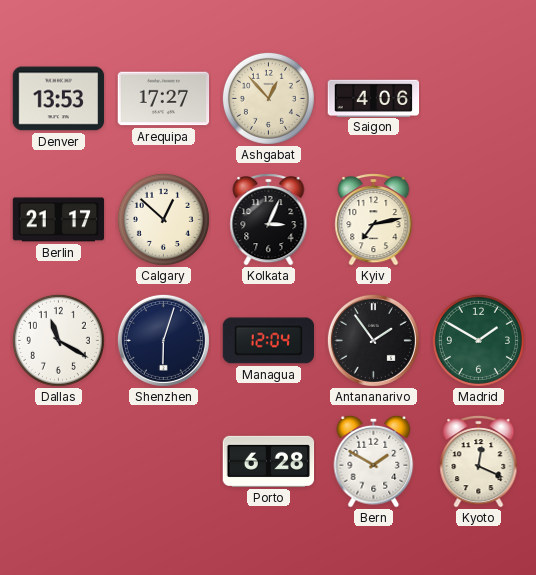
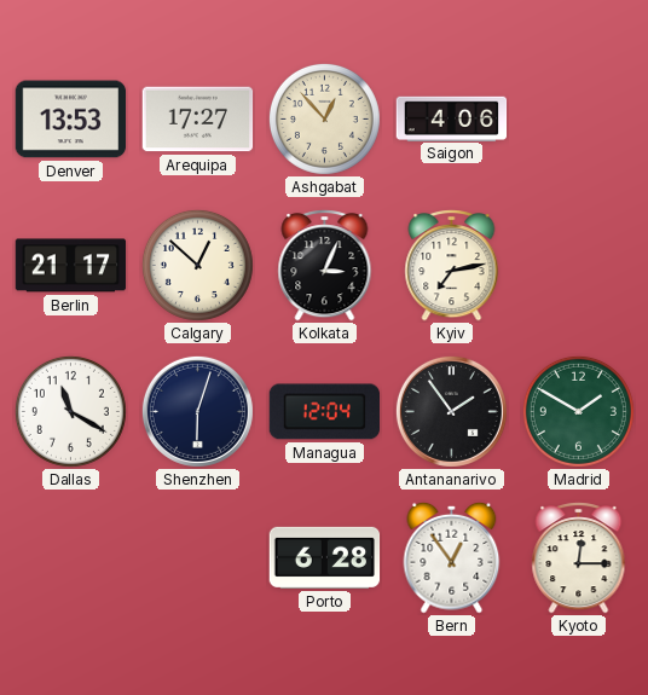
Bern: 1:50 -> 12:54
Kyoto: 12:19 -> 12:15
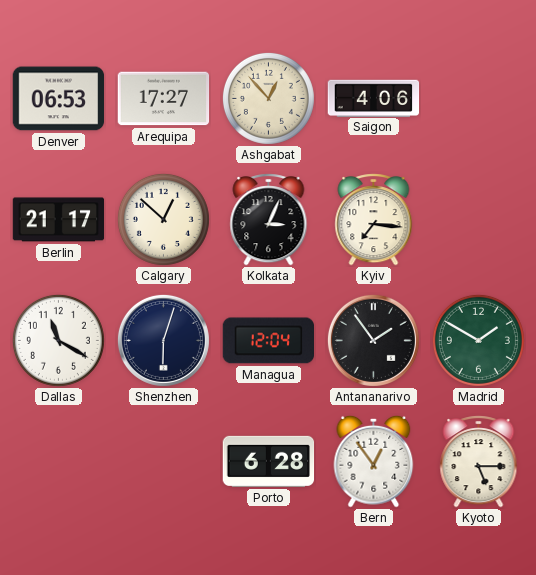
Denver: 13:53 -> 06:53
Kyiv: 7:13 -> 7:16
Kyoto: 12:15 -> 5:15
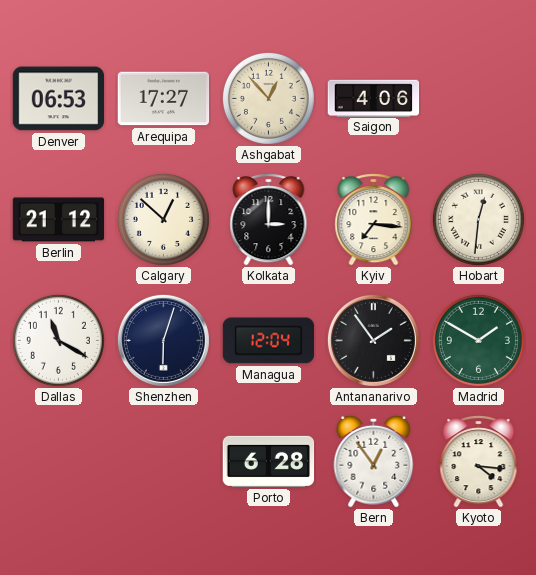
Berlin: 21:17 -> 21:12
Kolkata: 3:04 -> 3:00
Hobart: none -> 12:31
Kyoto: 5:15 -> 4:16
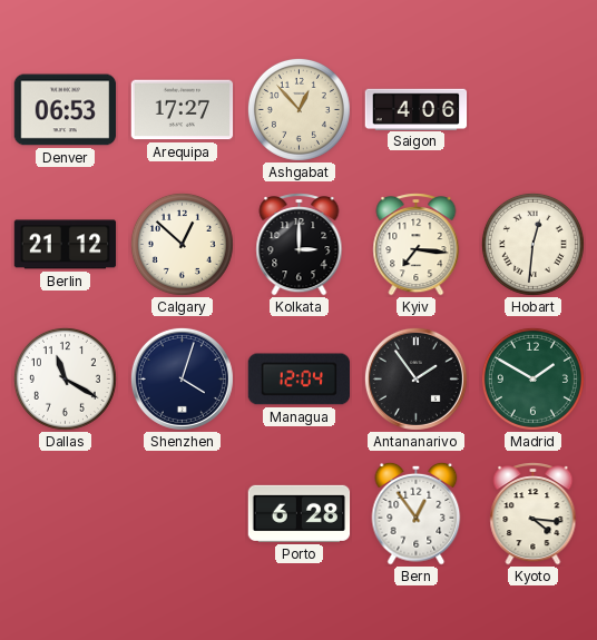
Shenzhen: 6:03 -> 4:03
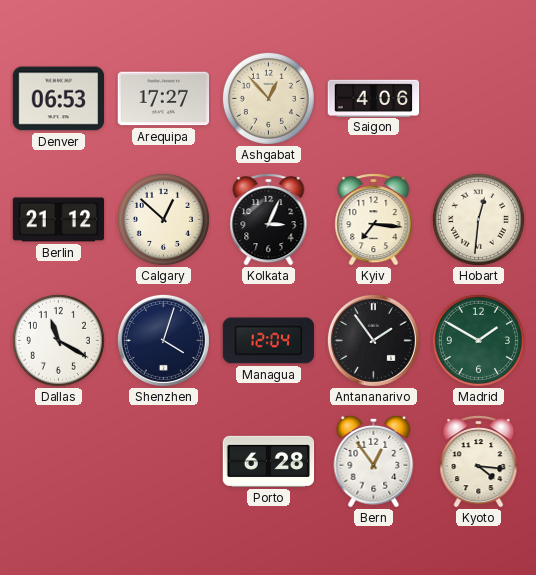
Kolkata: 3:00 -> 3:04
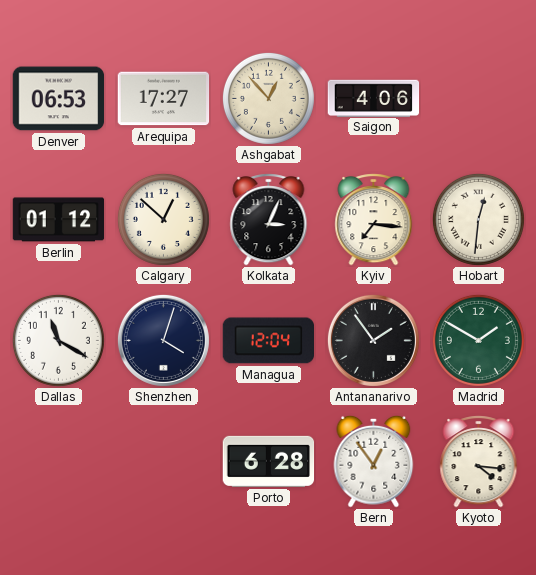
Berlin: 21:12 -> 01:12
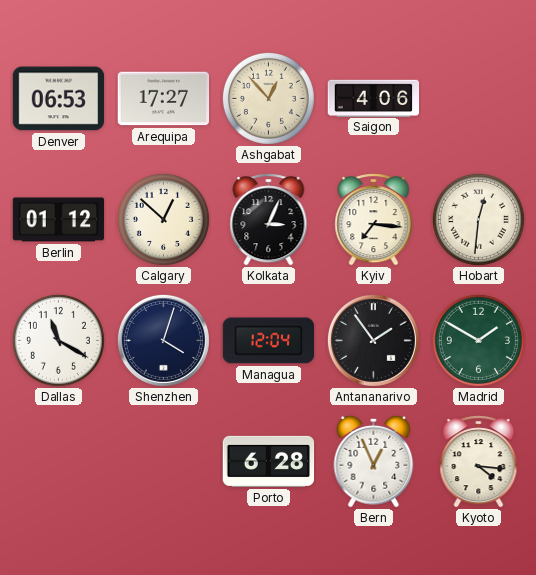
Bern: 12:54 -> 12:56
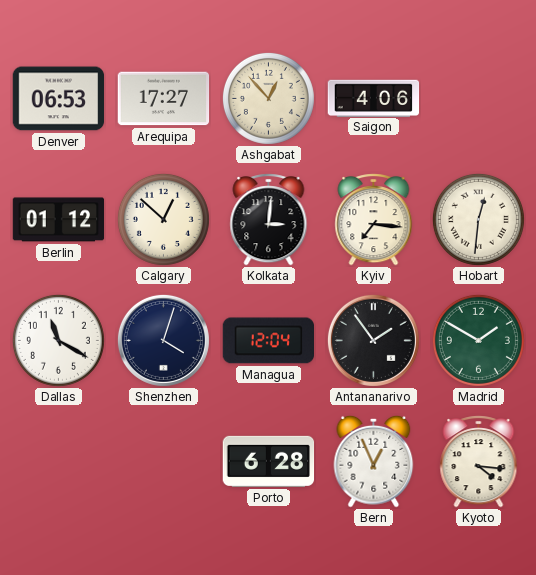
Kolkata: 3:04 -> 3:01
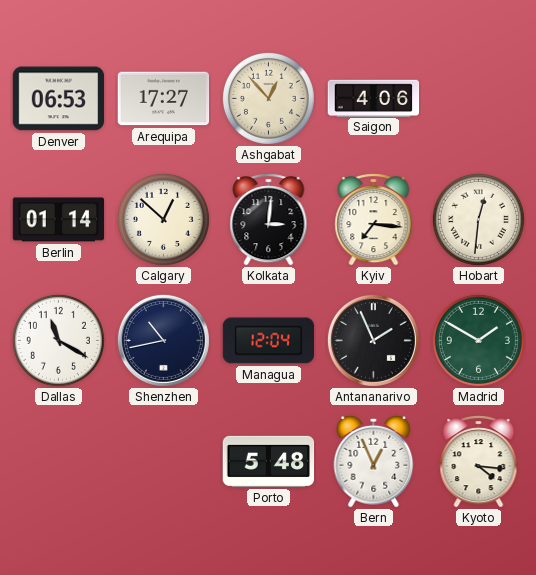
Berlin: 01:12 -> 01:14
Shenzhen: 4:03 -> 10:43
Antananarivo: 1:54 -> 1:56
Porto: 6:28 -> 5:48
